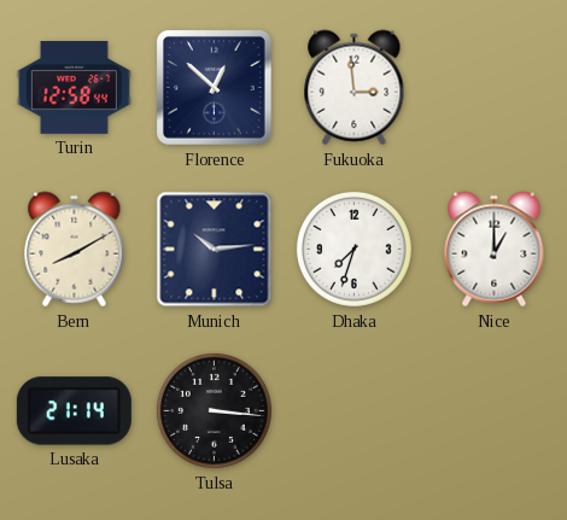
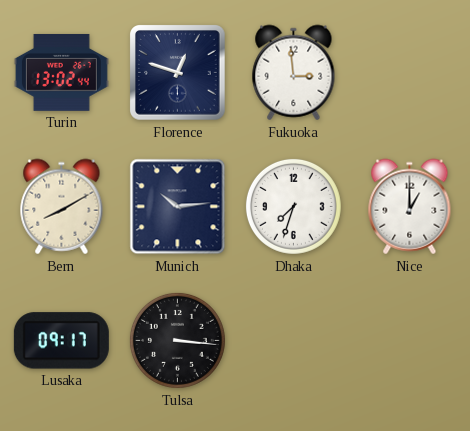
Turin: 12:58 -> 13:02
Florence: 12:52 -> 12:48
Lusaka: 21:14 -> 09:17
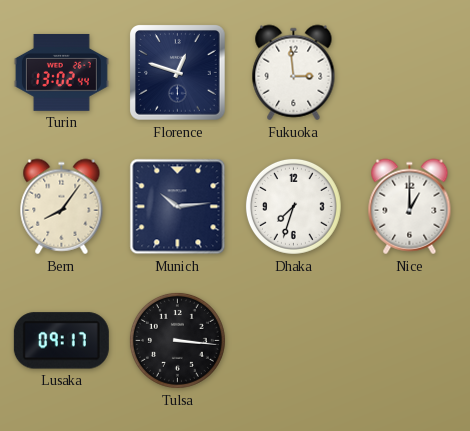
Bern: 8:10 -> 8:06
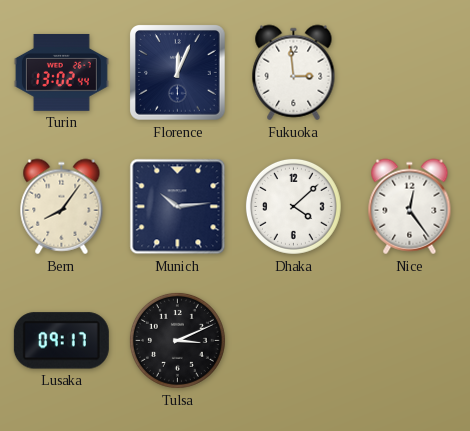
Florence: 12:48 -> 12:04
Dhaka: 7:33 -> 4:08
Nice: 1:00 -> 12:24
Tulsa: 3:16 -> 3:11
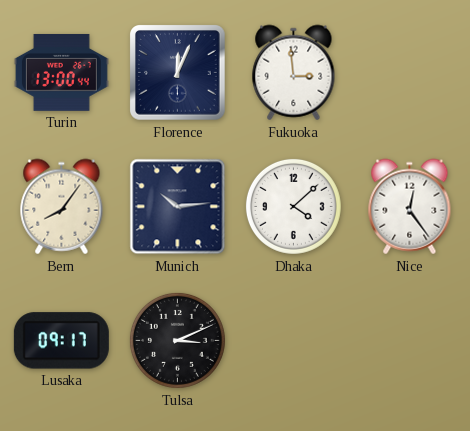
Turin: 13:02 -> 13:00
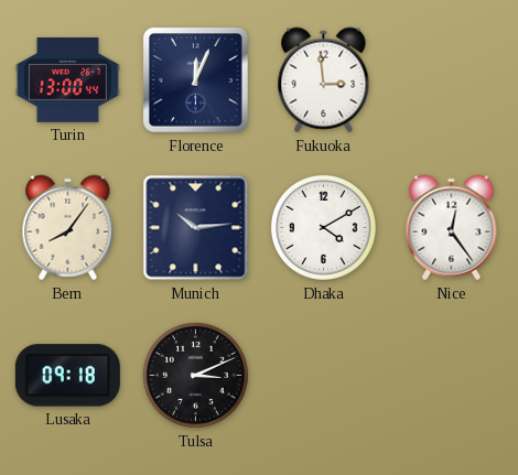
Dhaka: 4:08 -> 4:10
Lusaka: 09:17 -> 09:18
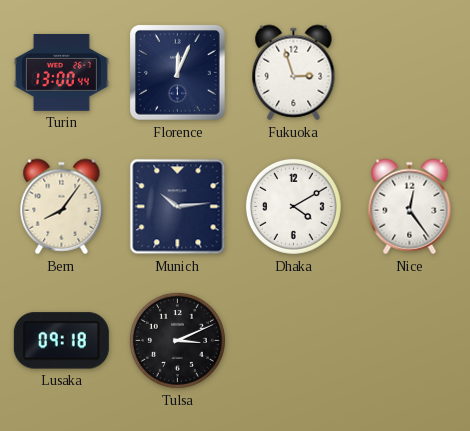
Fukuoka: 2:59 -> 2:57
